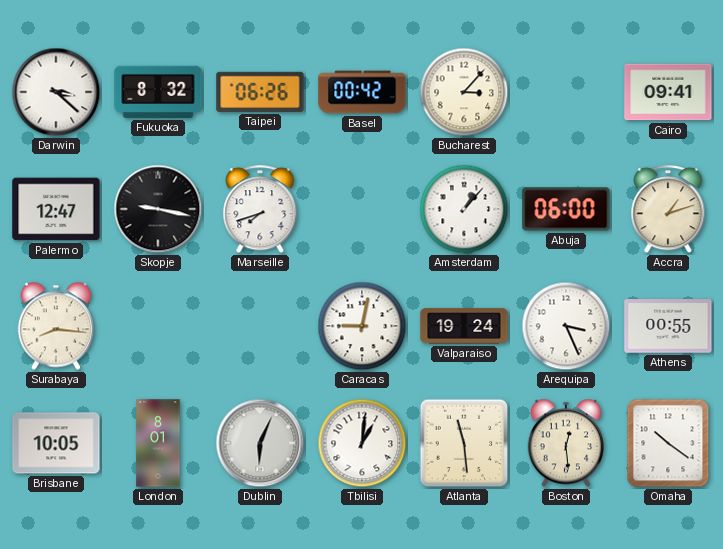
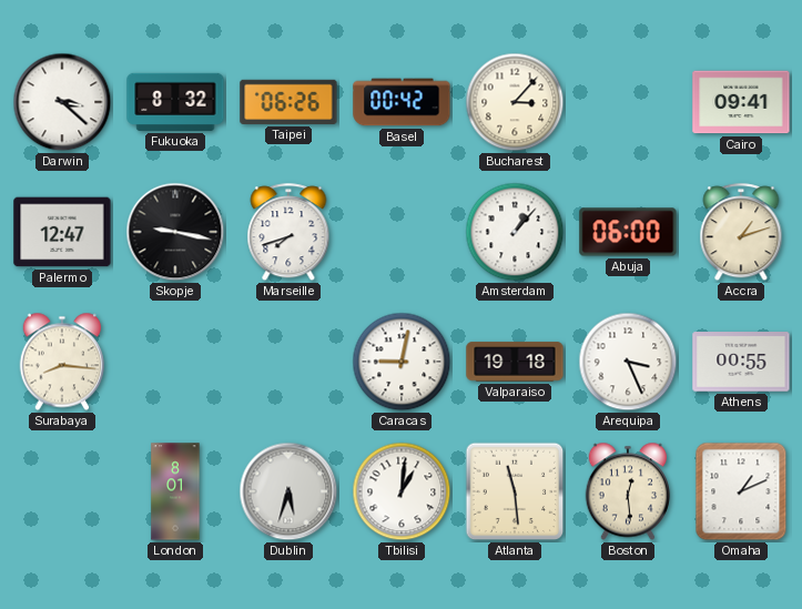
Valparaiso: 19:24 -> 19:18
Brisbane: 10:05 -> none
Dublin: 6:04 -> 5:33
Omaha: 10:21 -> 1:11
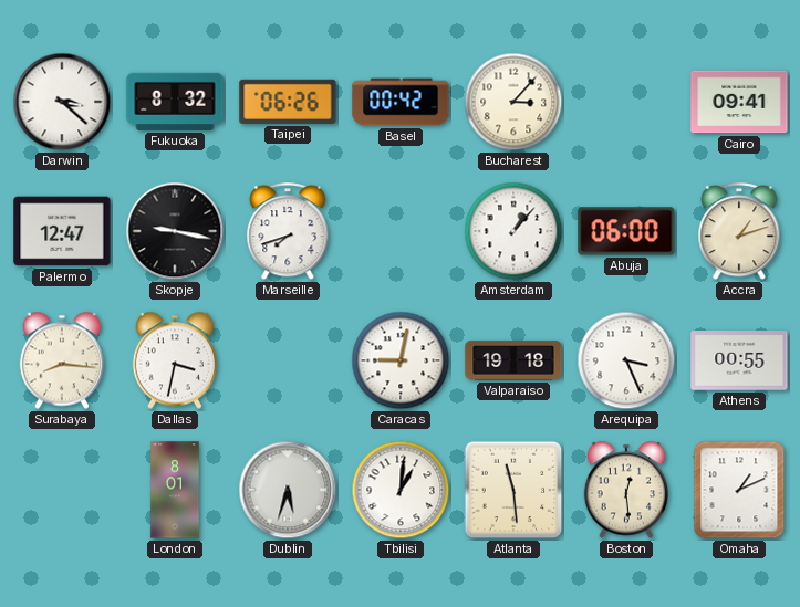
Dallas: none -> 3:32
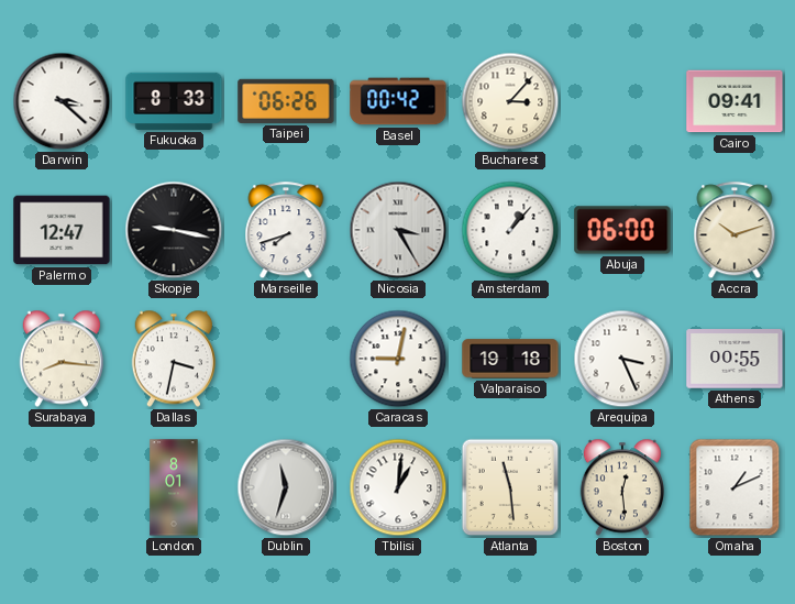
Fukuoka: 8:32 -> 8:33
Nicosia: none -> 3:25
Accra: 1:12 -> 10:12
Dublin: 5:33 -> 11:33
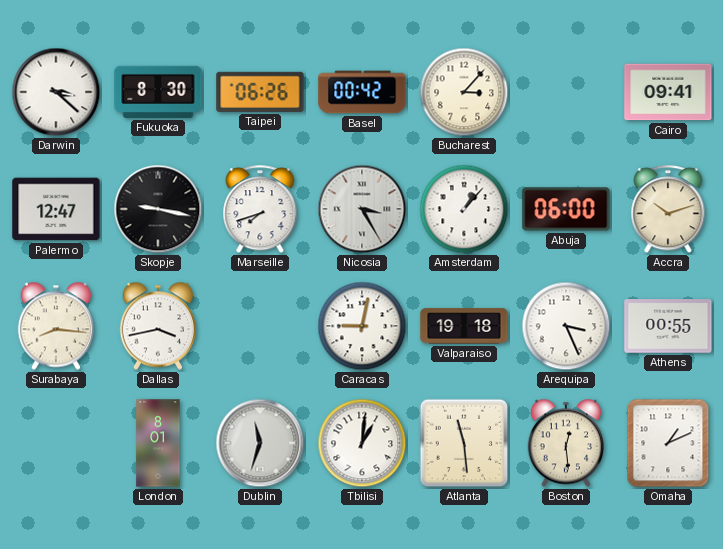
Fukuoka: 8:33 -> 8:30
Dallas: 3:32 -> 3:43
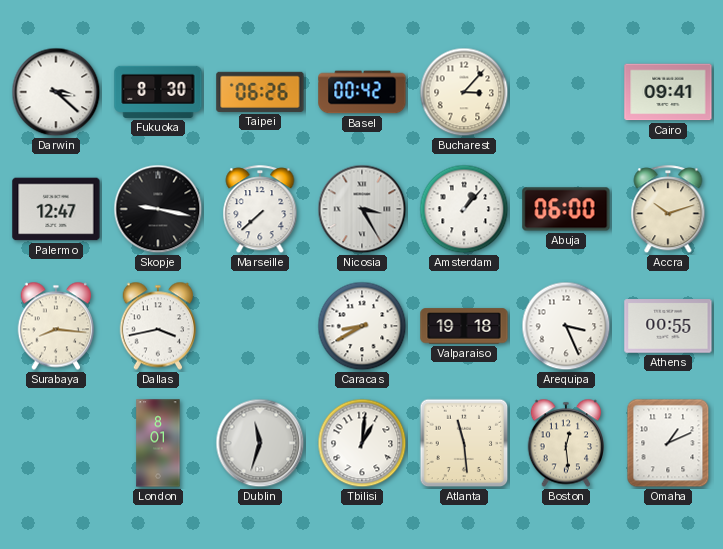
Marseille: 7:42 -> 7:38
Caracas: 9:02 -> 8:40
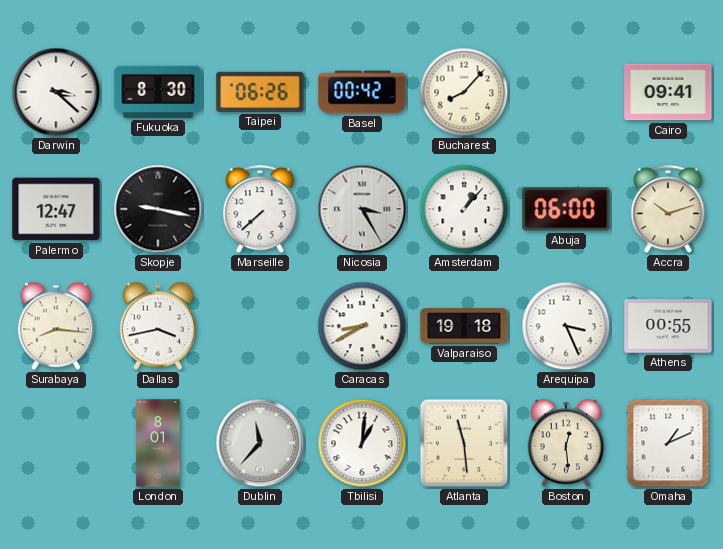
Bucharest: 3:07 -> 8:07
Dublin: 11:33 -> 11:37
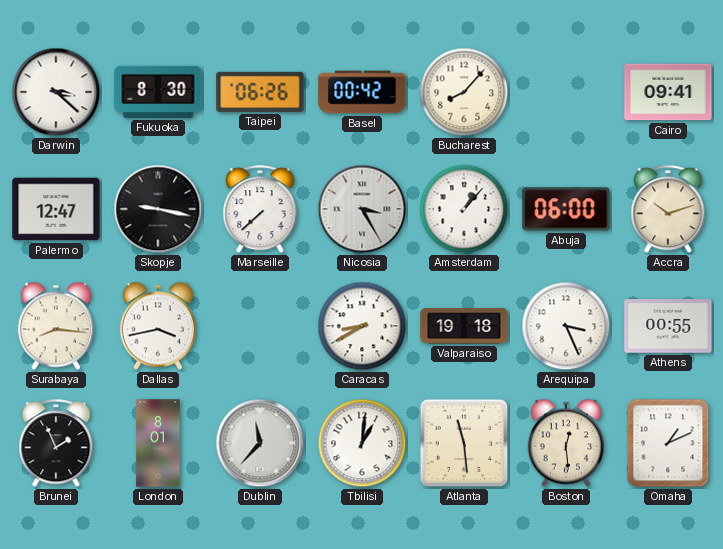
Brunei: none -> 1:56
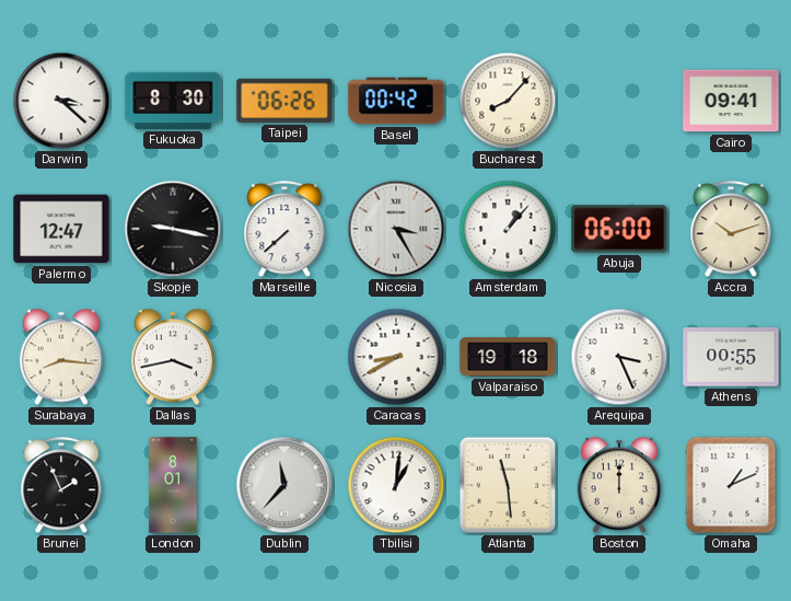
Boston: 12:29 -> 12:00
